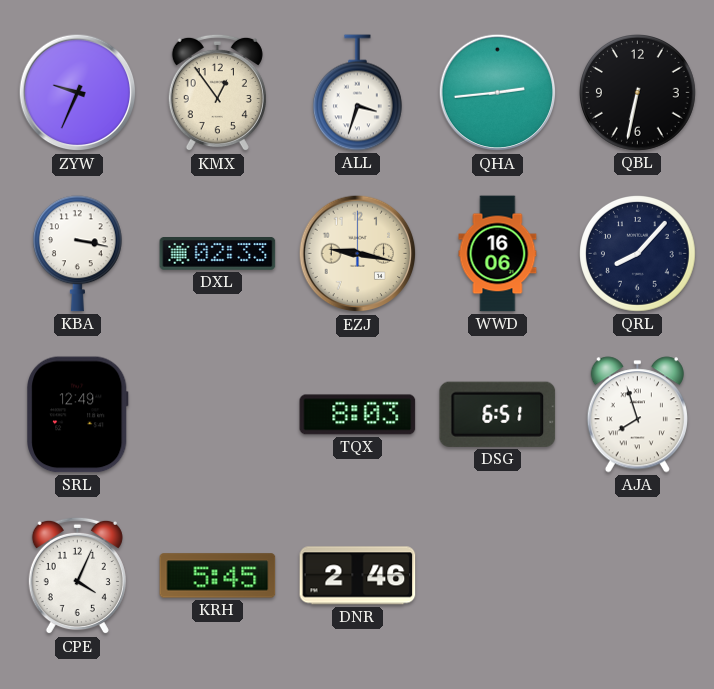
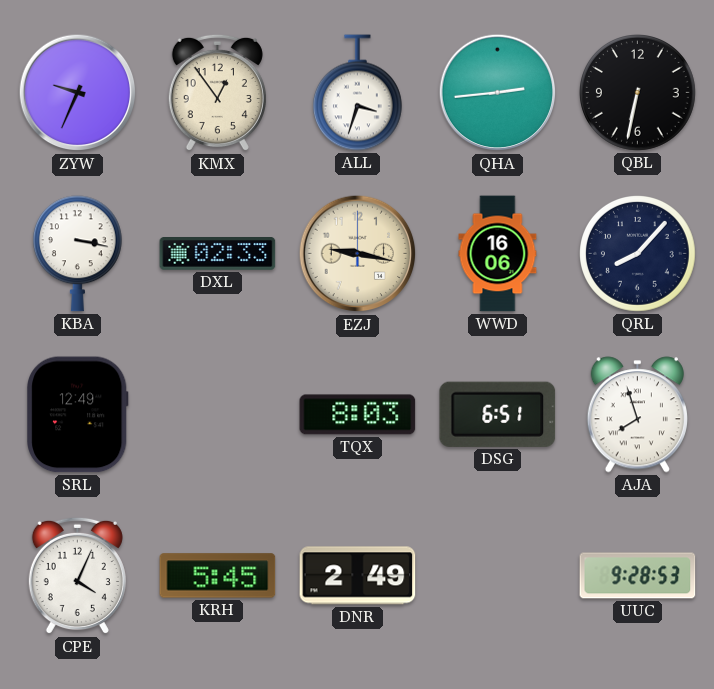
DNR: 2:46 -> 2:49
UUC: none -> 9:28
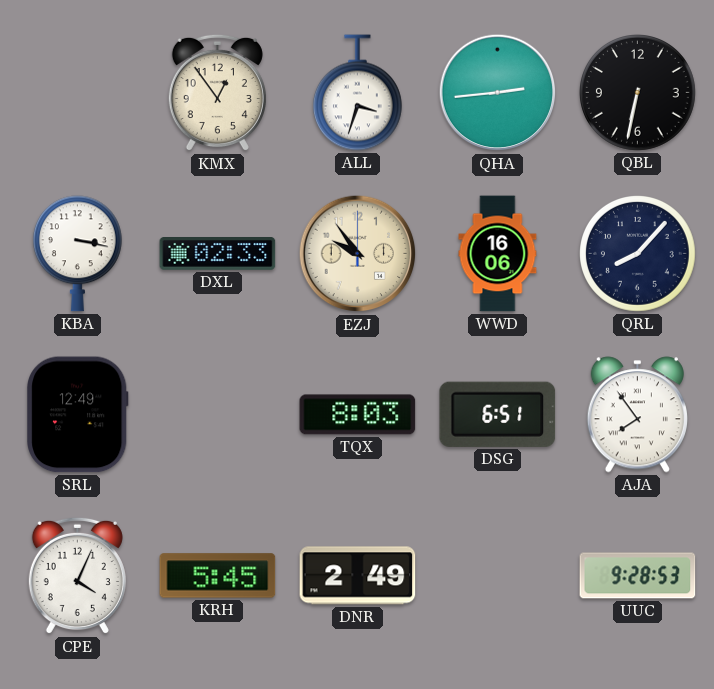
ZYW: 9:34 -> none
EZJ: 9:17 -> 9:54
AJA: 7:57 -> 7:54
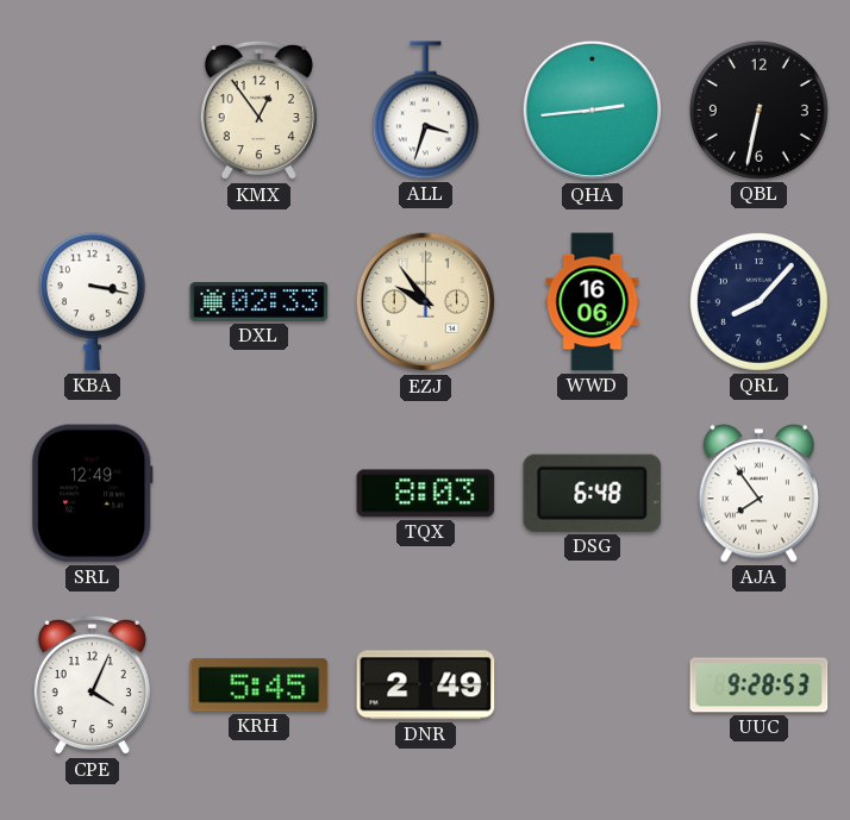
DSG: 6:51 -> 6:48
